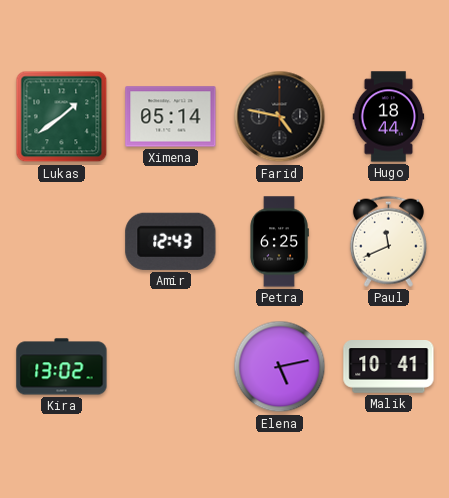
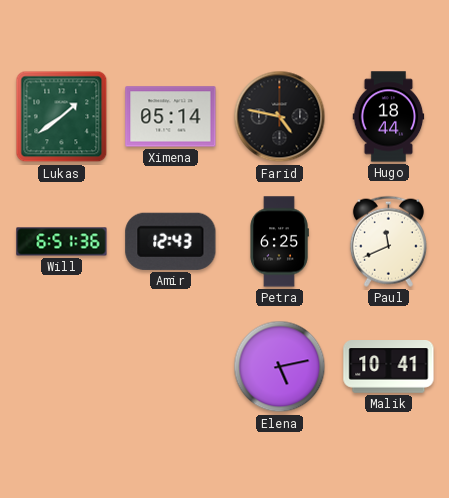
Will: none -> 6:51
Kira: 13:02 -> none
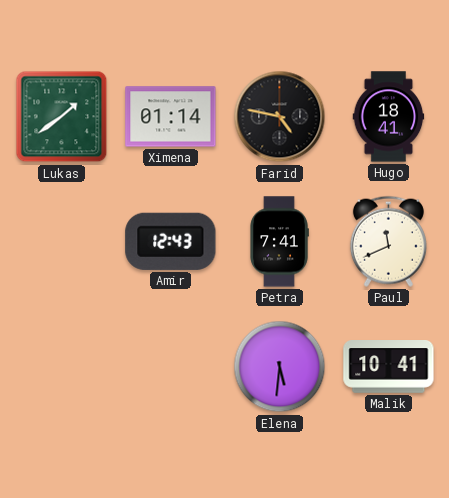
Ximena: 05:14 -> 01:14
Hugo: 18:44 -> 18:41
Will: 6:51 -> none
Petra: 6:25 -> 7:41
Elena: 5:13 -> 5:31
